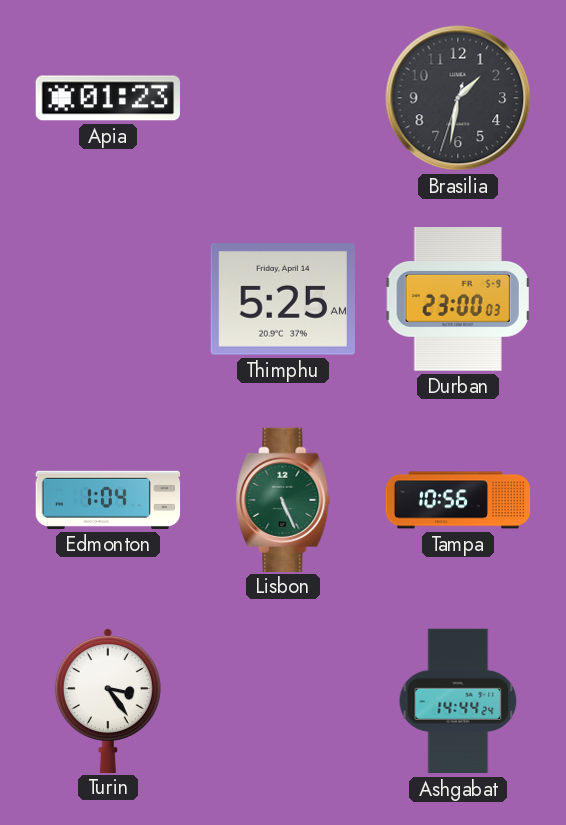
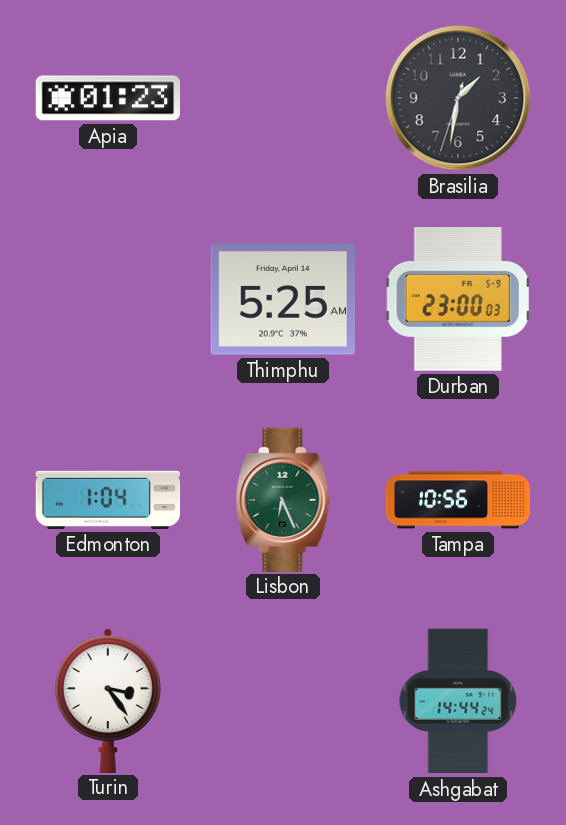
Lisbon: 5:26 -> 6:26
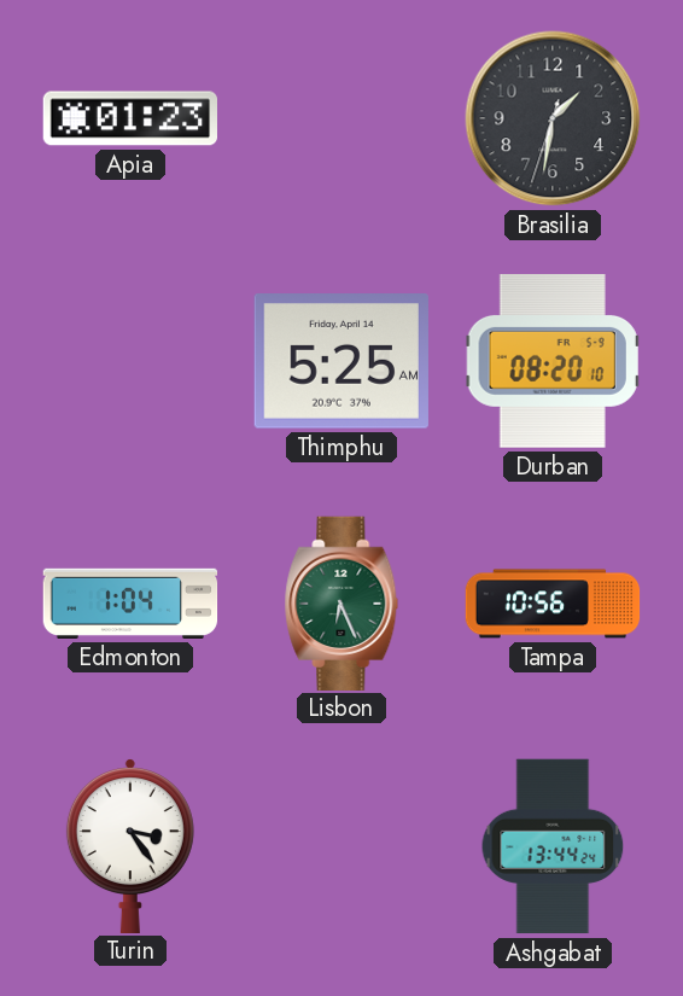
Durban: 23:00 -> 08:20
Ashgabat: 14:44 -> 13:44
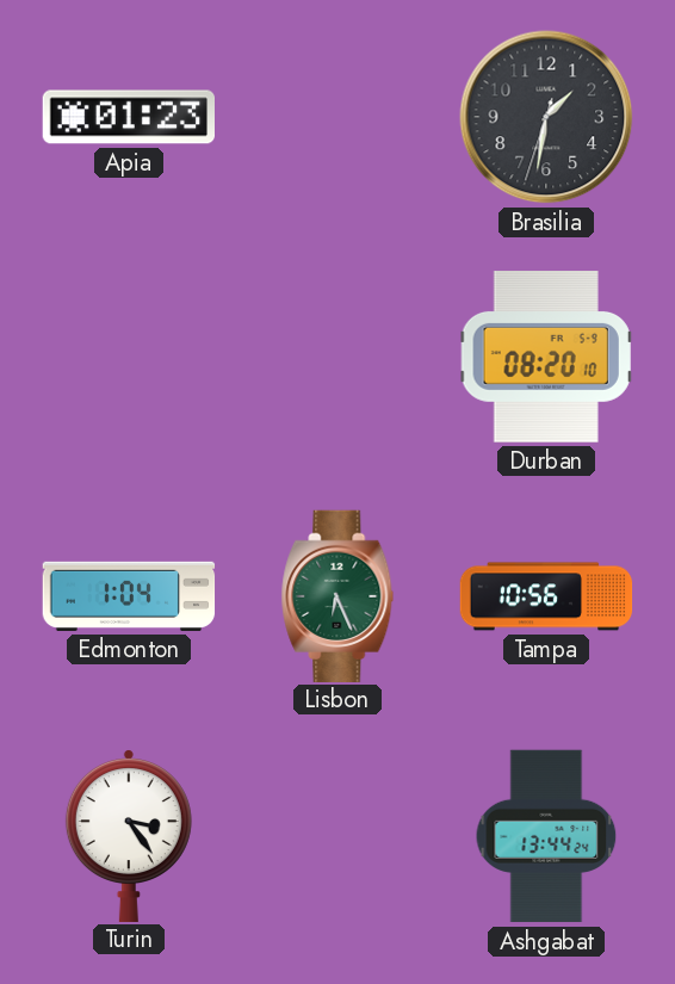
Thimphu: 5:25 -> none
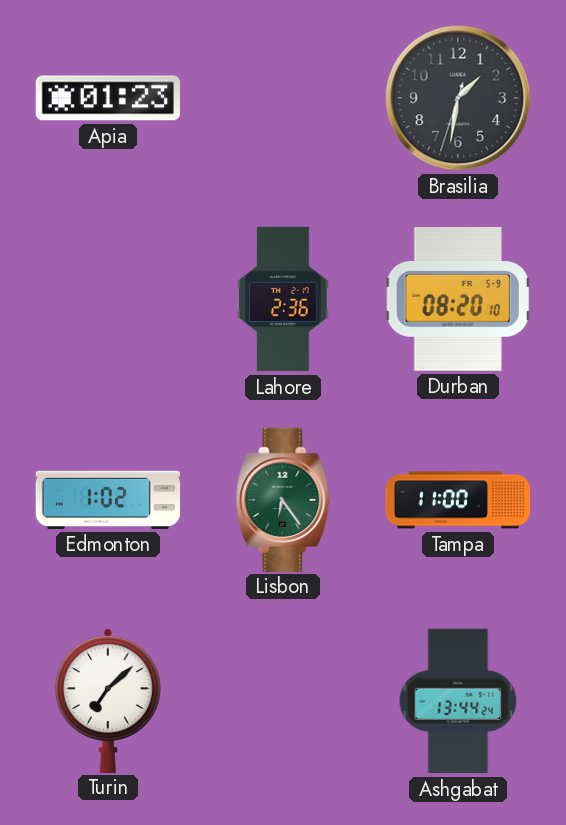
Lahore: none -> 2:36
Edmonton: 1:04 -> 1:02
Lisbon: 6:26 -> 6:24
Tampa: 10:56 -> 11:00
Turin: 3:24 -> 7:08
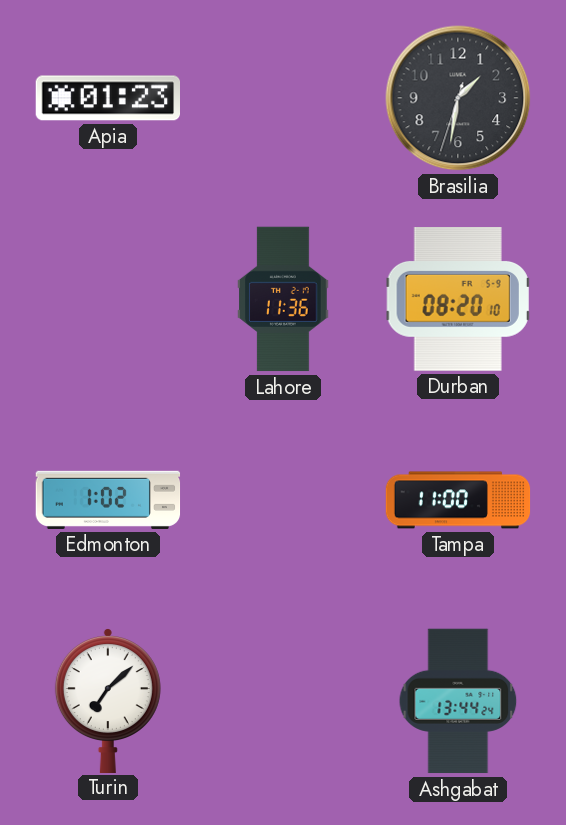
Lahore: 2:36 -> 11:36
Lisbon: 6:24 -> none
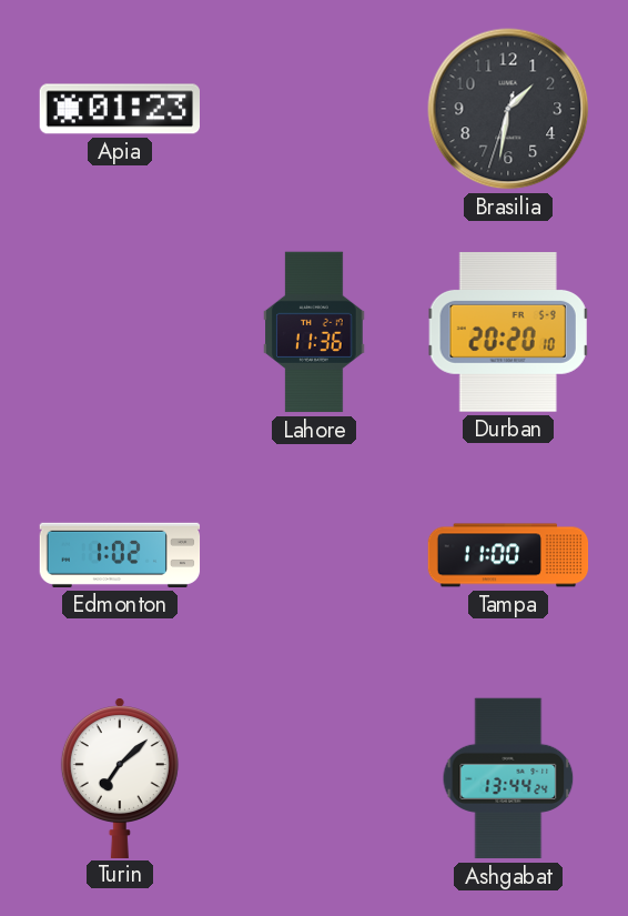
Durban: 08:20 -> 20:20
